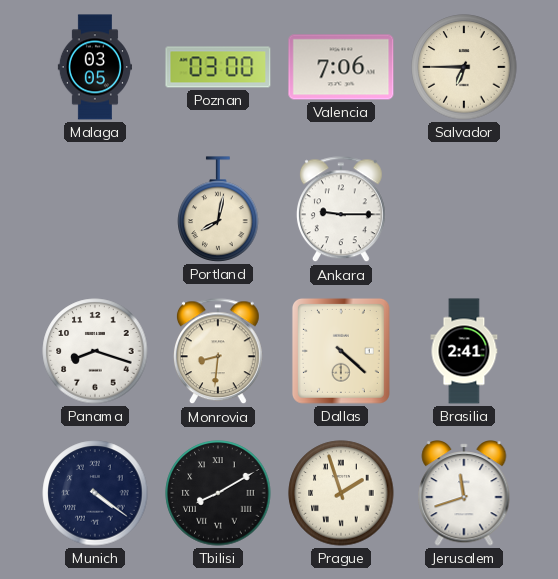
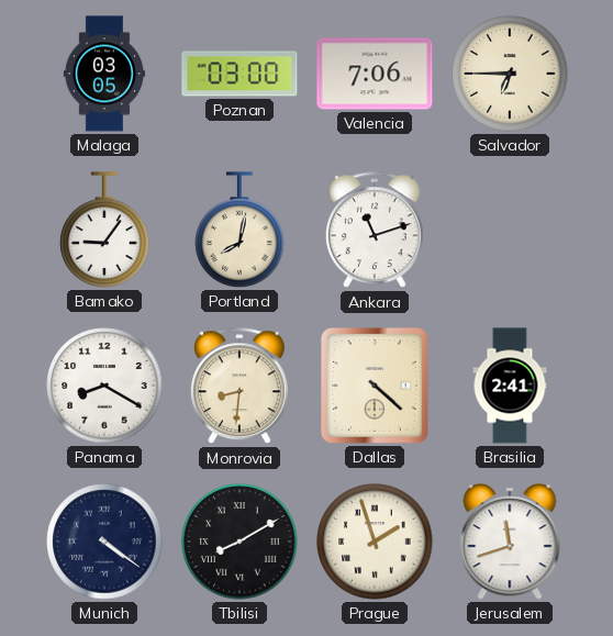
Bamako: none -> 9:06
Ankara: 9:15 -> 11:12
Panama: 8:18 -> 8:20
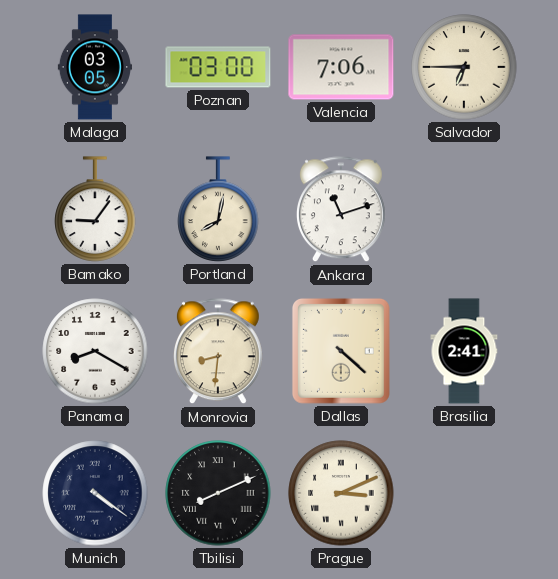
Tbilisi: 8:10 -> 8:11
Prague: 1:57 -> 3:11
Jerusalem: 11:42 -> none
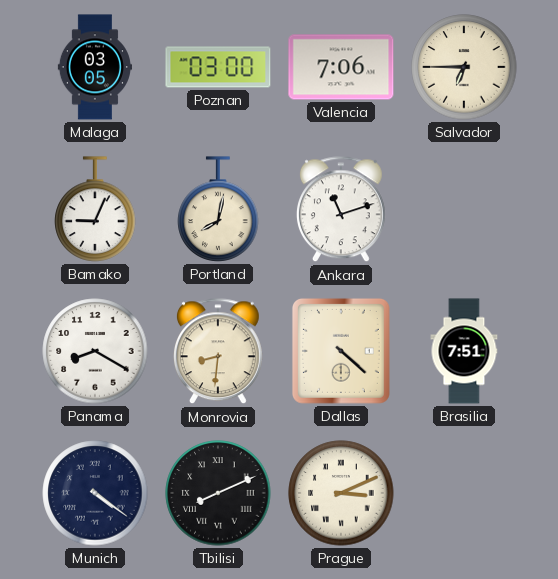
Bamako: 9:06 -> 9:04
Brasilia: 2:41 -> 7:51
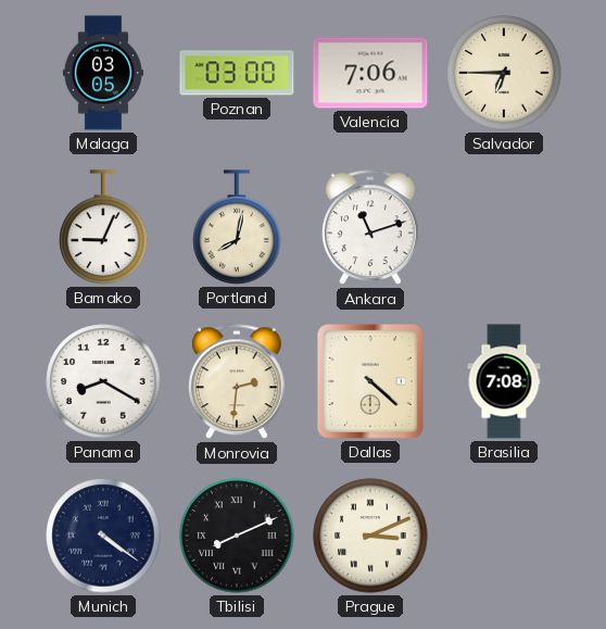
Monrovia: 8:31 -> 2:31
Brasilia: 7:51 -> 7:08
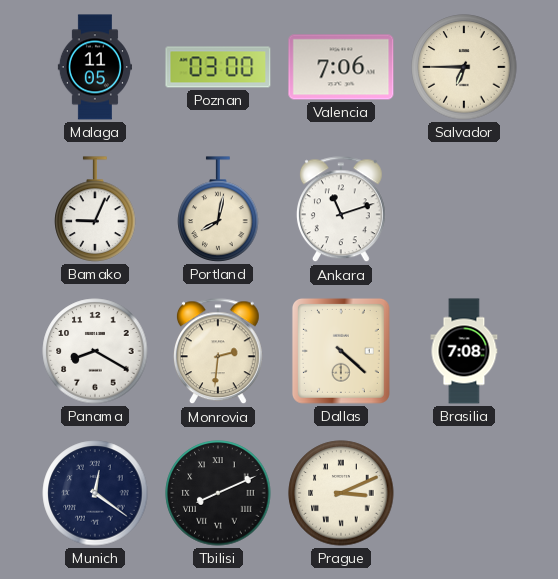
Malaga: 03:05 -> 11:05
Munich: 4:21 -> 12:21
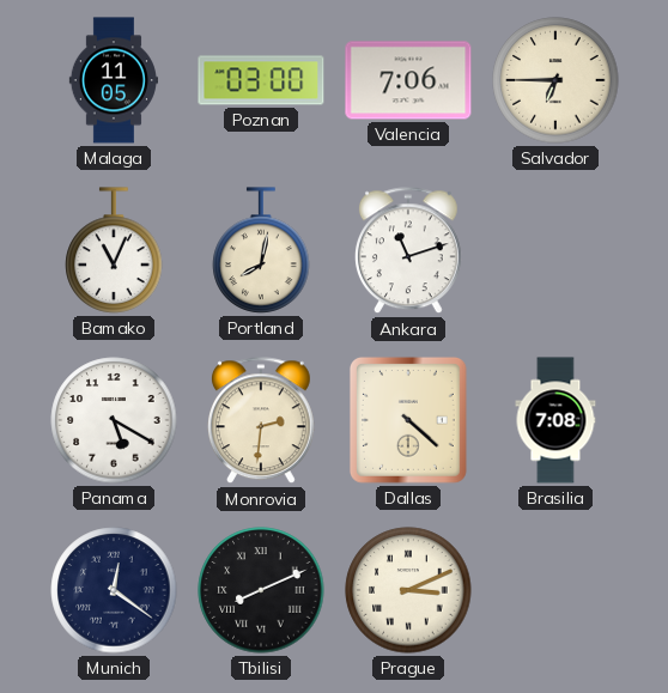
Bamako: 9:04 -> 11:04
Panama: 8:20 -> 5:20
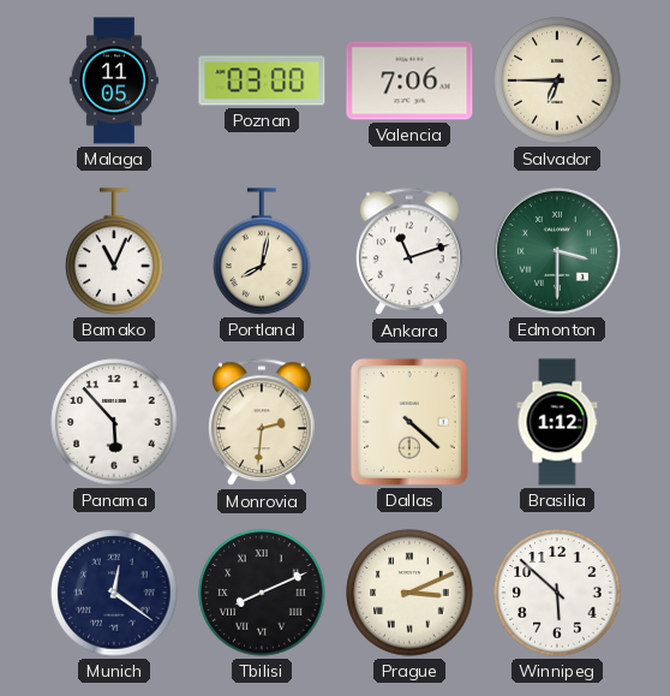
Edmonton: none -> 3:30
Panama: 5:20 -> 5:53
Brasilia: 7:08 -> 1:12
Winnipeg: none -> 5:52
